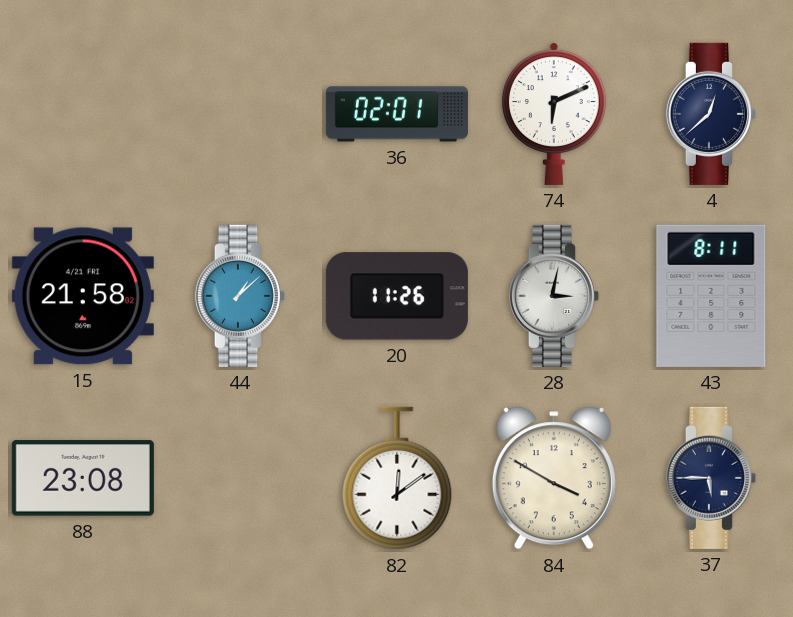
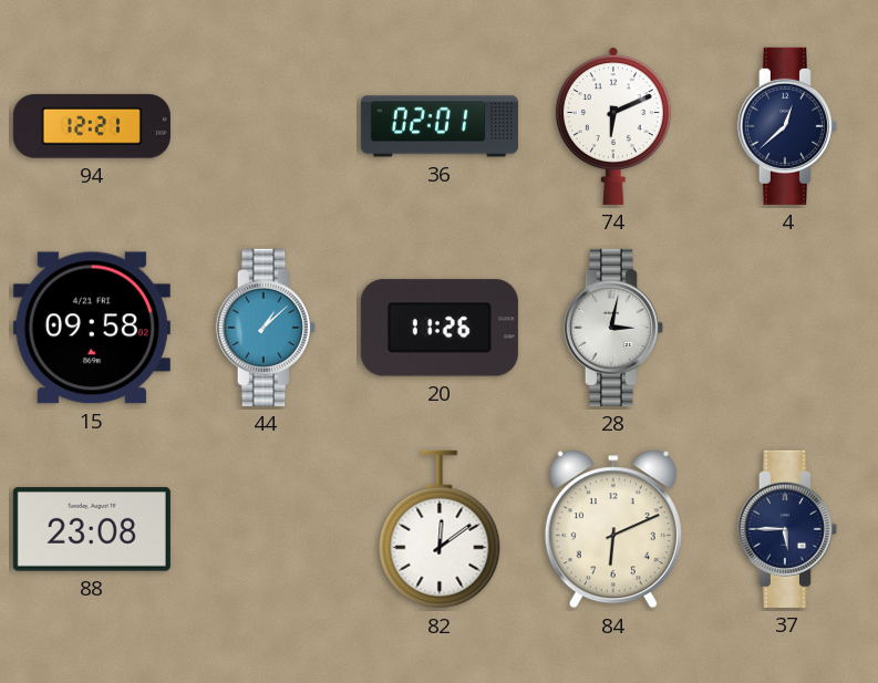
94: none -> 12:21
15: 21:58 -> 09:58
43: 8:11 -> none
84: 3:50 -> 6:11
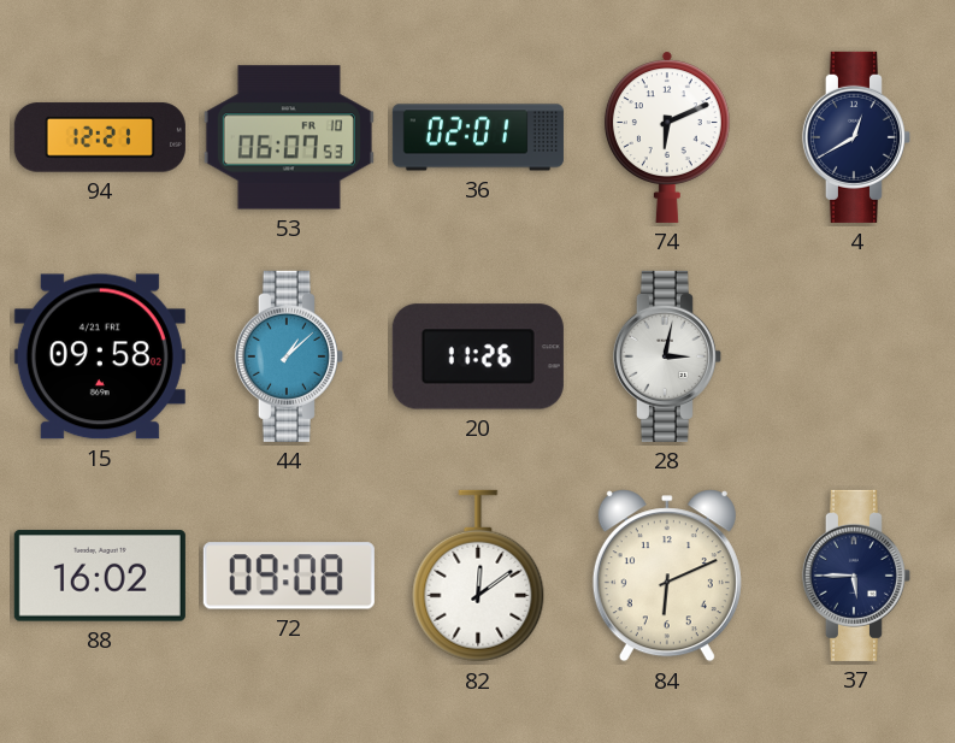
53: none -> 06:07
4: 12:38 -> 12:40
88: 23:08 -> 16:02
72: none -> 09:08
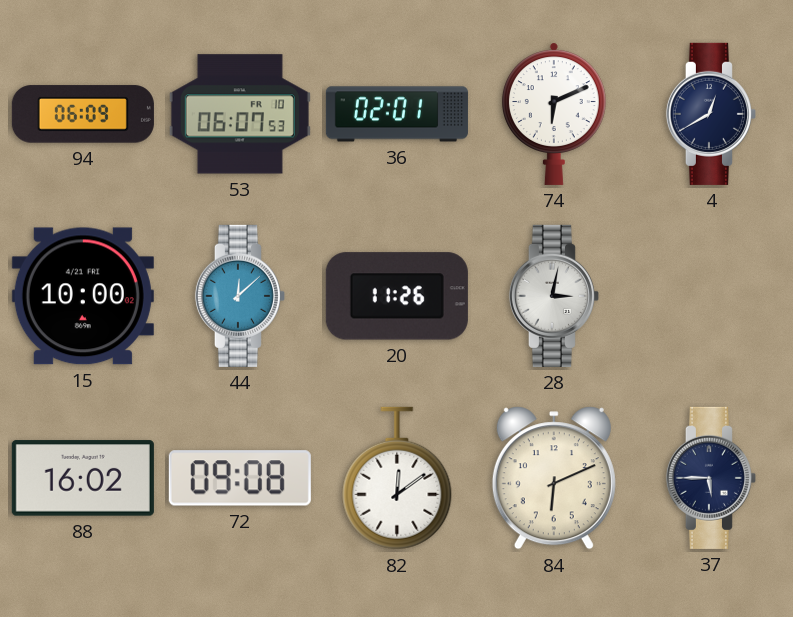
94: 12:21 -> 06:09
15: 09:58 -> 10:00
44: 1:08 -> 12:08
